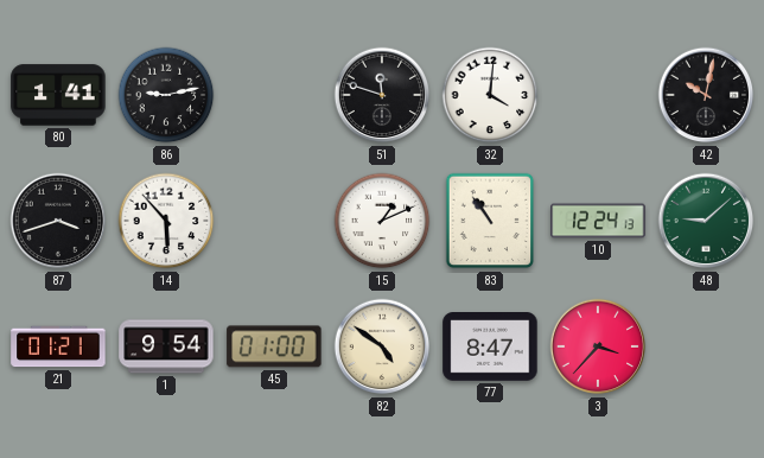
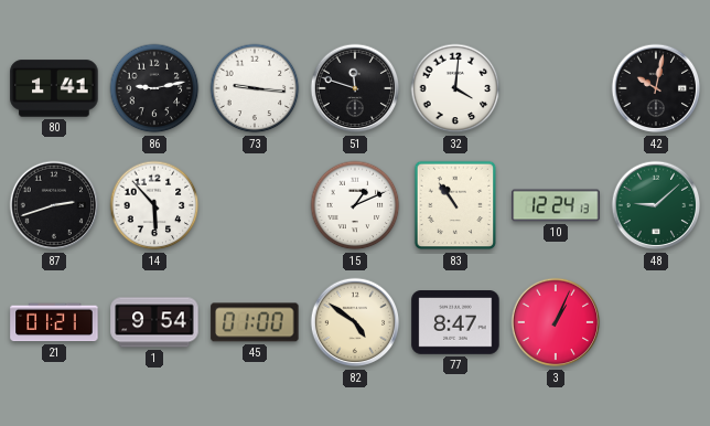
73: none -> 9:16
87: 3:42 -> 2:42
3: 3:37 -> 1:04
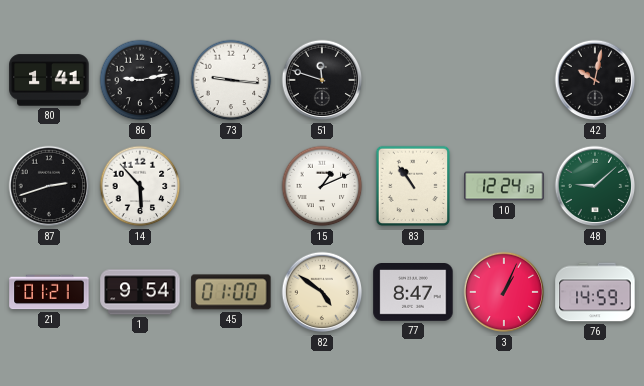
32: 4:01 -> none
76: none -> 14:59
